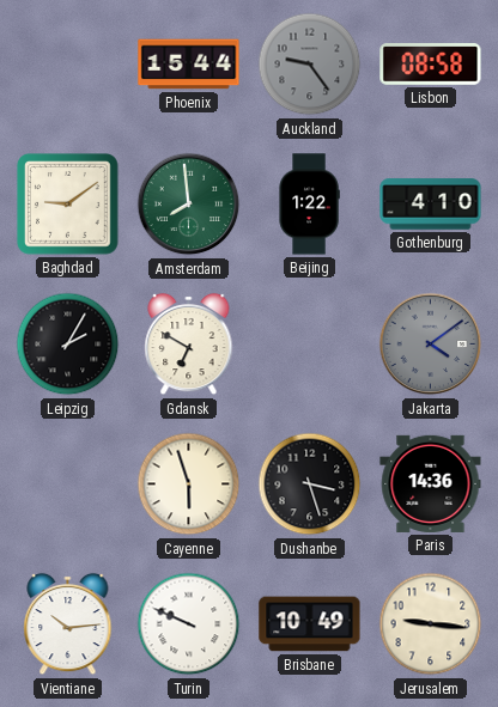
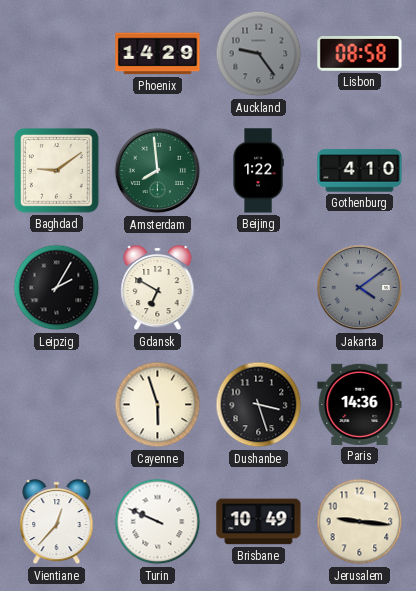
Phoenix: 15:44 -> 14:29
Vientiane: 10:14 -> 12:37
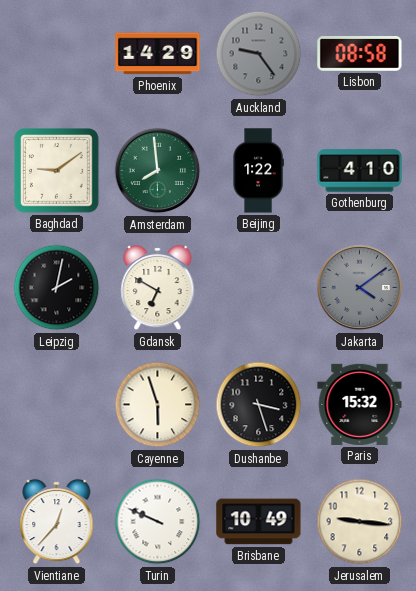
Leipzig: 2:05 -> 2:02
Paris: 14:36 -> 15:32
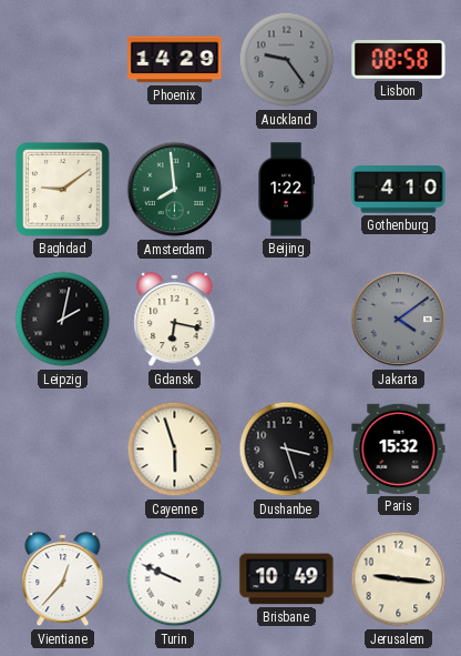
Gdansk: 6:50 -> 6:17
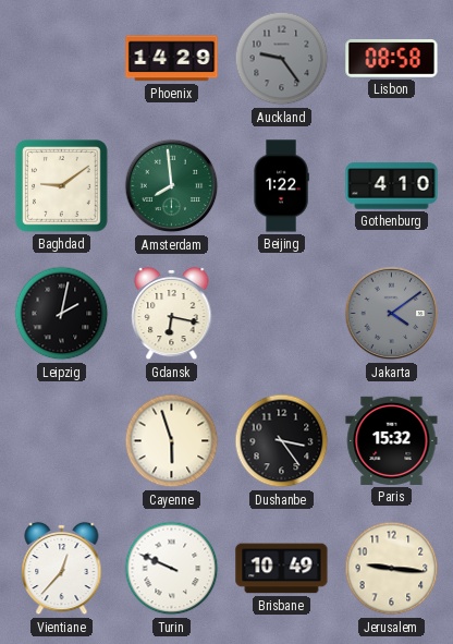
Dushanbe: 3:27 -> 3:24
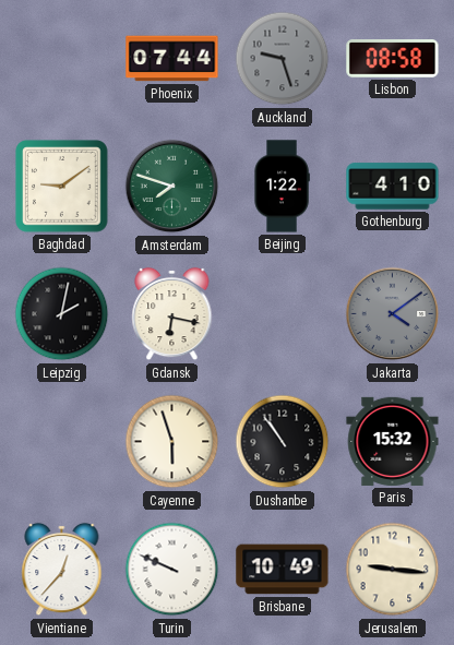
Phoenix: 14:29 -> 07:44
Auckland: 9:24 -> 9:27
Amsterdam: 7:59 -> 7:48
Dushanbe: 3:24 -> 10:54
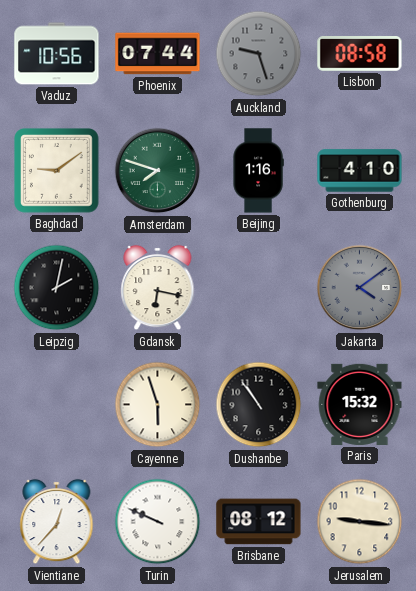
Vaduz: none -> 10:56
Beijing: 1:22 -> 1:16
Brisbane: 10:49 -> 08:12
